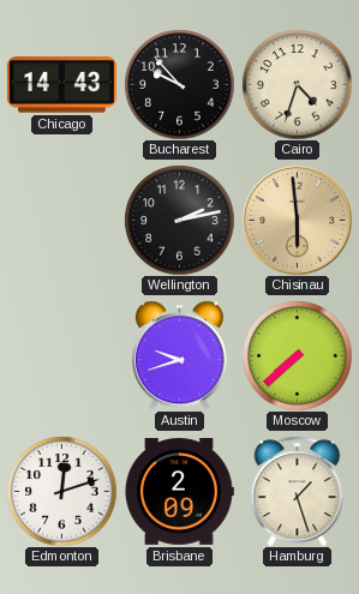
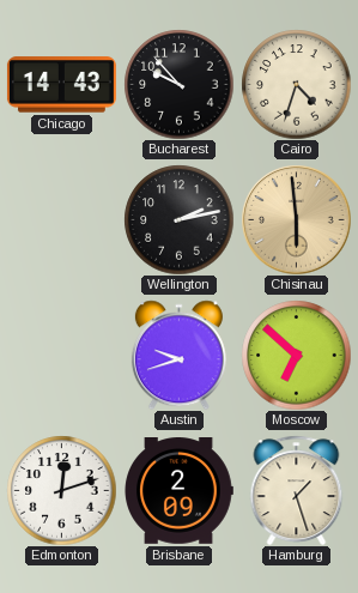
Moscow: 7:38 -> 6:52
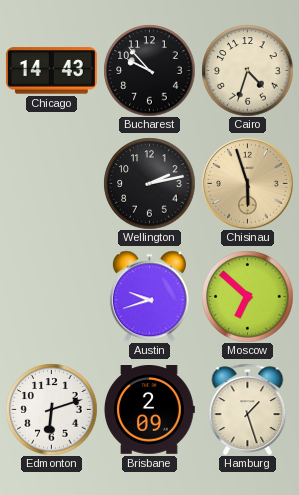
Chisinau: 5:59 -> 5:57
Edmonton: 12:12 -> 6:12
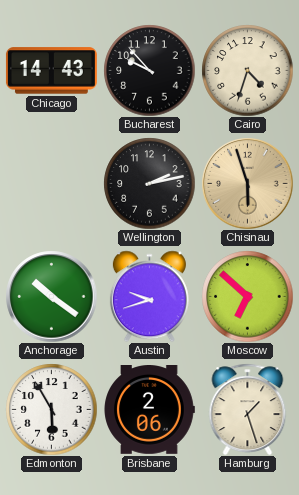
Anchorage: none -> 10:21
Edmonton: 6:12 -> 5:55
Brisbane: 2:09 -> 2:06
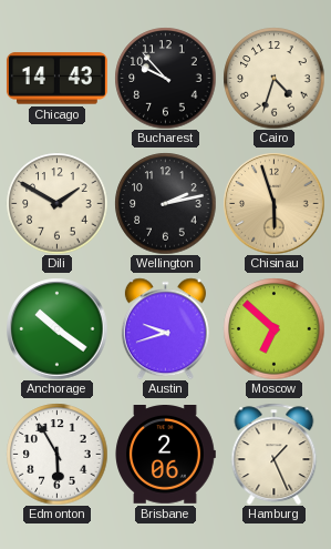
Dili: none -> 1:50
Hamburg: 1:27 -> 1:26
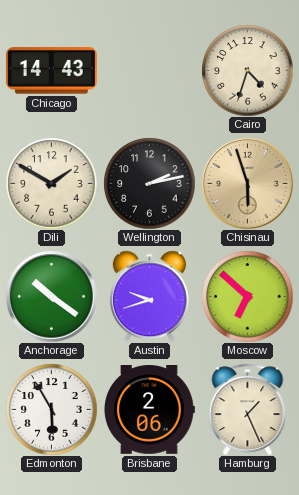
Bucharest: 9:53 -> none
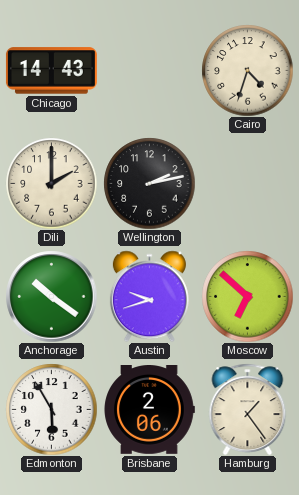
Dili: 1:50 -> 2:00
Chisinau: 5:57 -> none
Hamburg: 1:26 -> 1:24
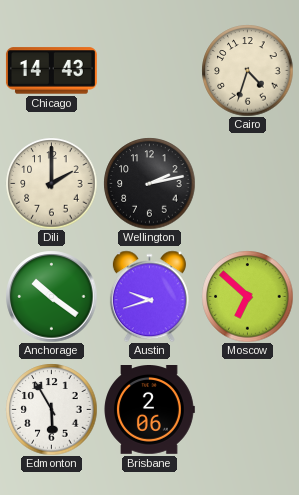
Hamburg: 1:24 -> none
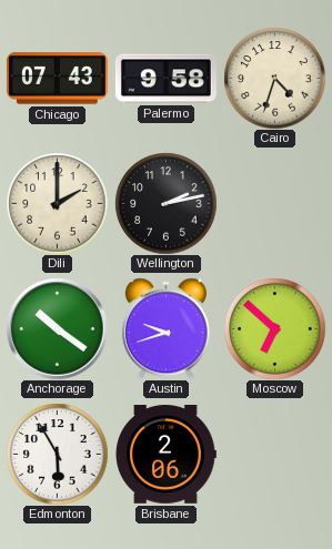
Chicago: 14:43 -> 07:43
Palermo: none -> 9:58
